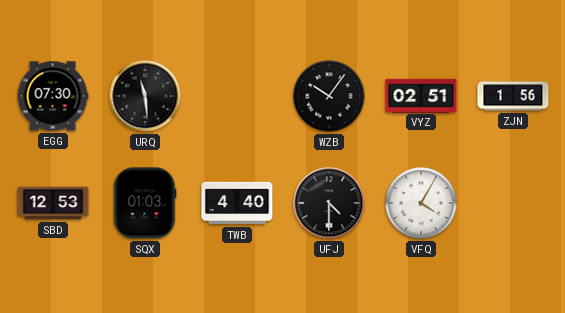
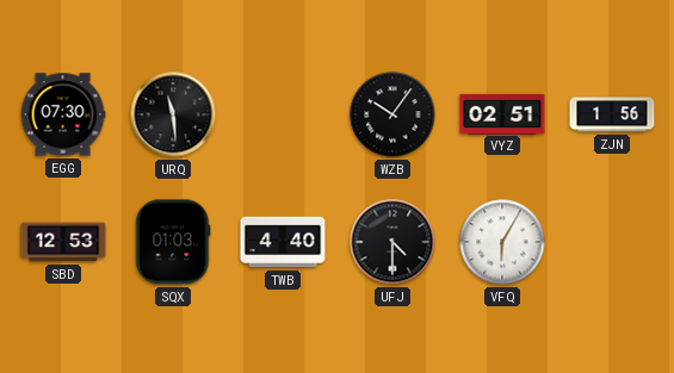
VFQ: 4:05 -> 6:05
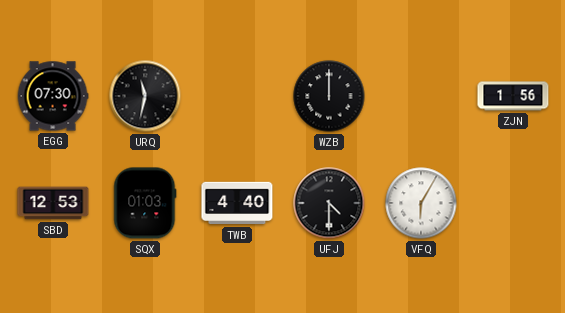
URQ: 11:29 -> 11:32
WZB: 10:06 -> 12:00
VYZ: 02:51 -> none
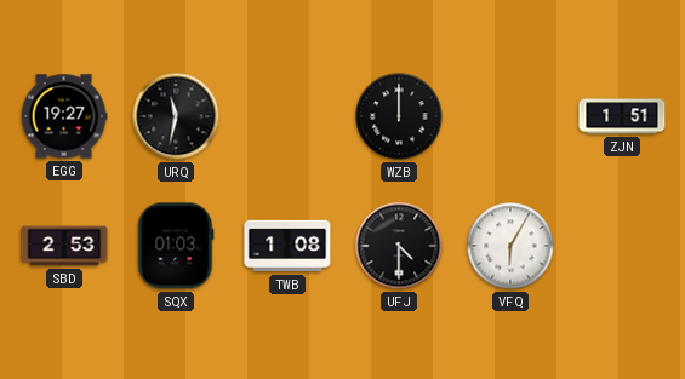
EGG: 07:30 -> 19:27
ZJN: 1:56 -> 1:51
SBD: 12:53 -> 2:53
TWB: 4:40 -> 1:08
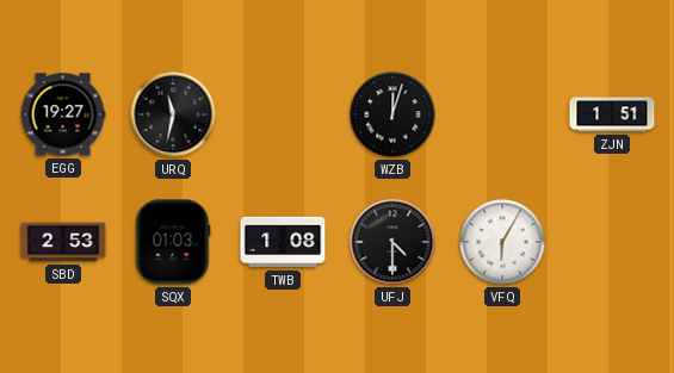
WZB: 12:00 -> 12:03
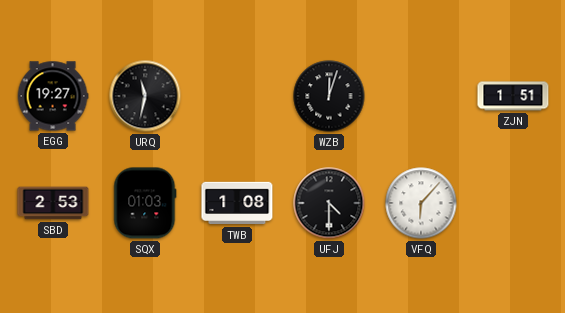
VFQ: 6:05 -> 6:07
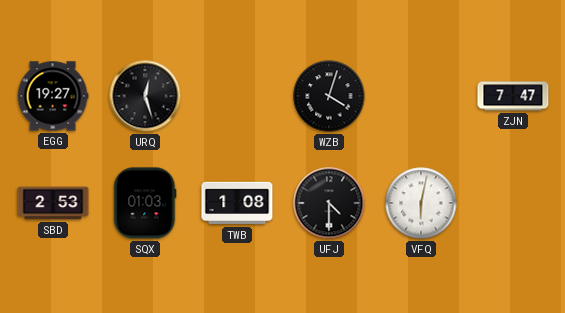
URQ: 11:32 -> 12:27
WZB: 12:03 -> 4:03
ZJN: 1:51 -> 7:47
VFQ: 6:07 -> 6:02
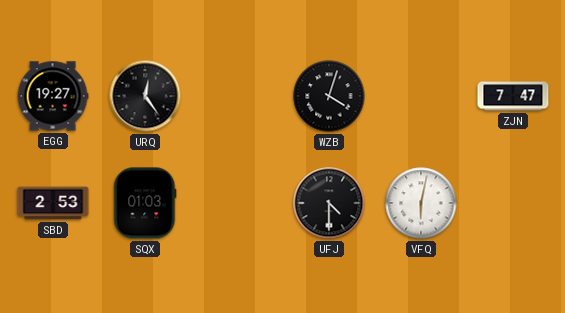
URQ: 12:27 -> 12:24
TWB: 1:08 -> none
